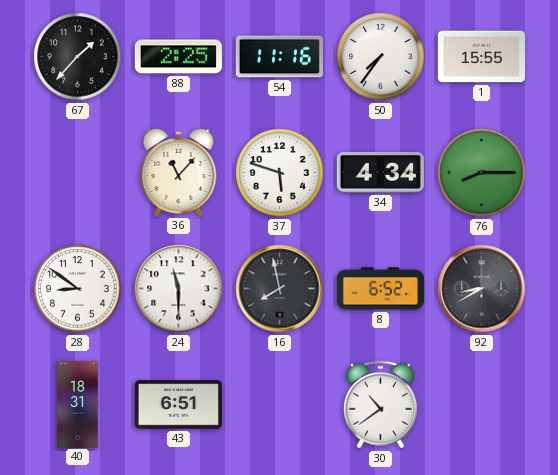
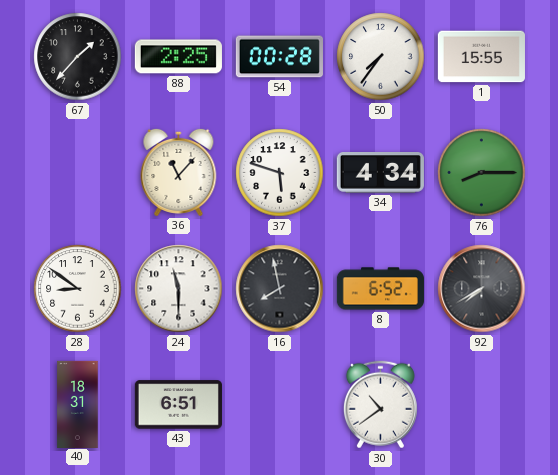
54: 11:16 -> 00:28
92: 8:40 -> 7:40
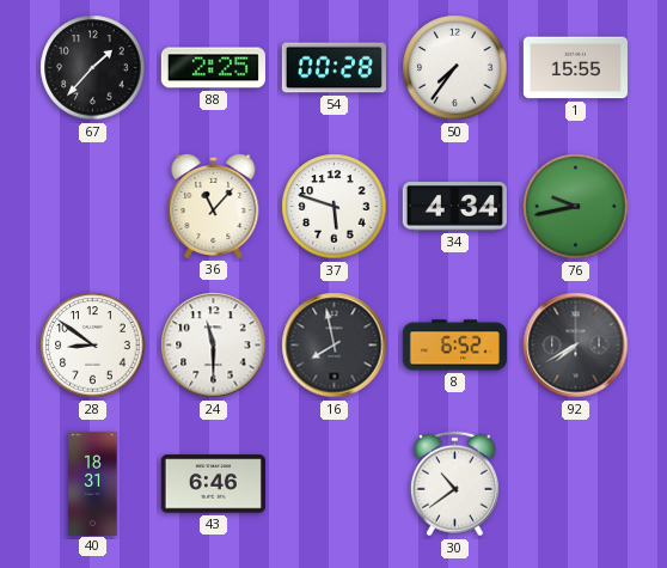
76: 8:15 -> 9:43
43: 6:51 -> 6:46
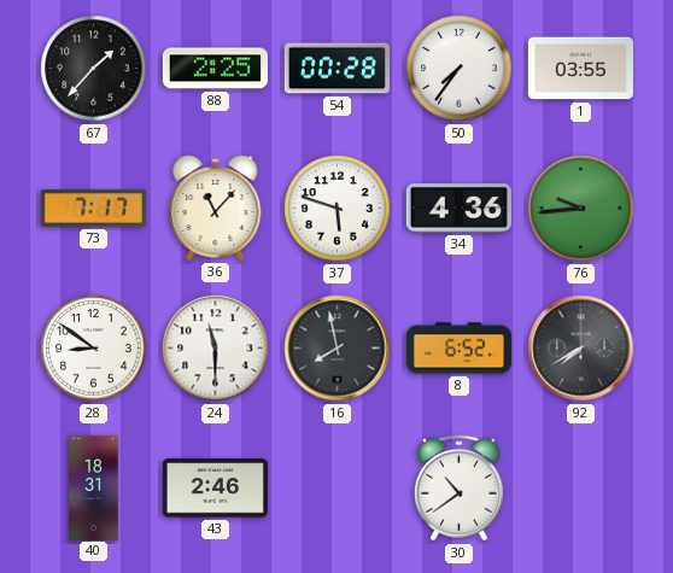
1: 15:55 -> 03:55
73: none -> 7:17
34: 4:34 -> 4:36
76: 9:43 -> 9:44
43: 6:46 -> 2:46
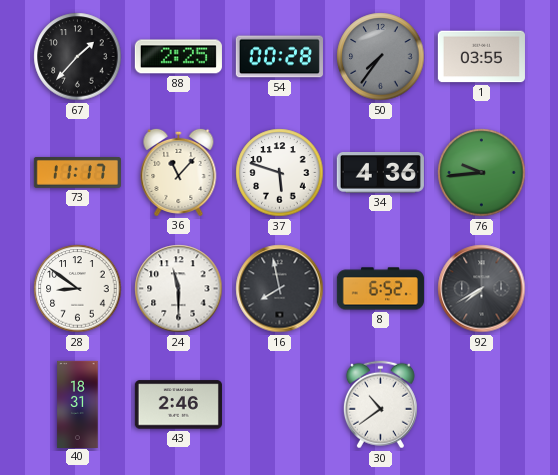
50 dial: white -> grey
73: 7:17 -> 11:17
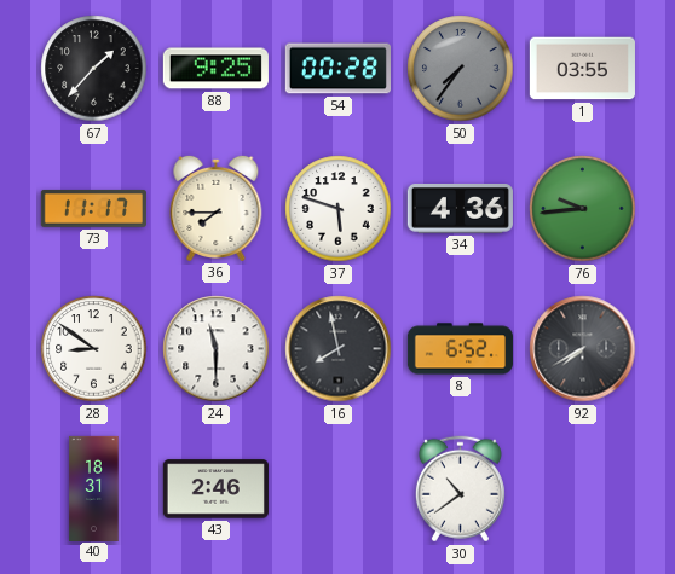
88: 2:25 -> 9:25
36: 11:07 -> 7:45
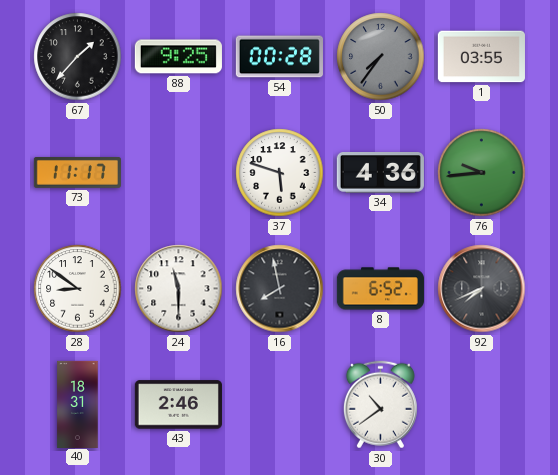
36: 7:45 -> none
92: 7:40 -> 7:41
